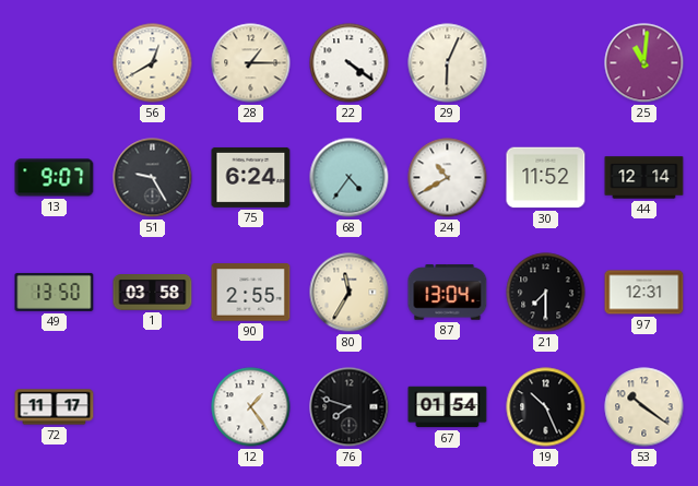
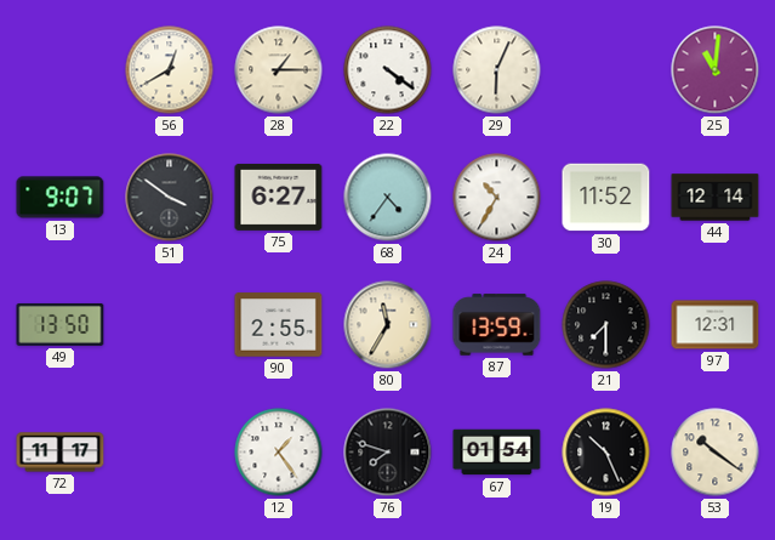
51: 9:25 -> 3:51
75: 6:24 -> 6:27
24: 10:40 -> 10:35
1: 03:58 -> none
87: 13:04 -> 13:59
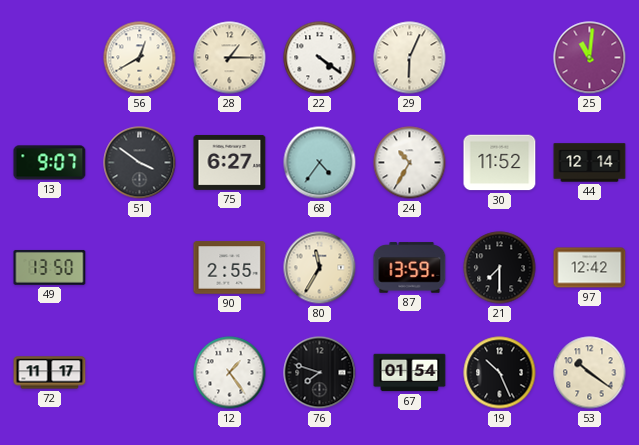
97: 12:31 -> 12:42
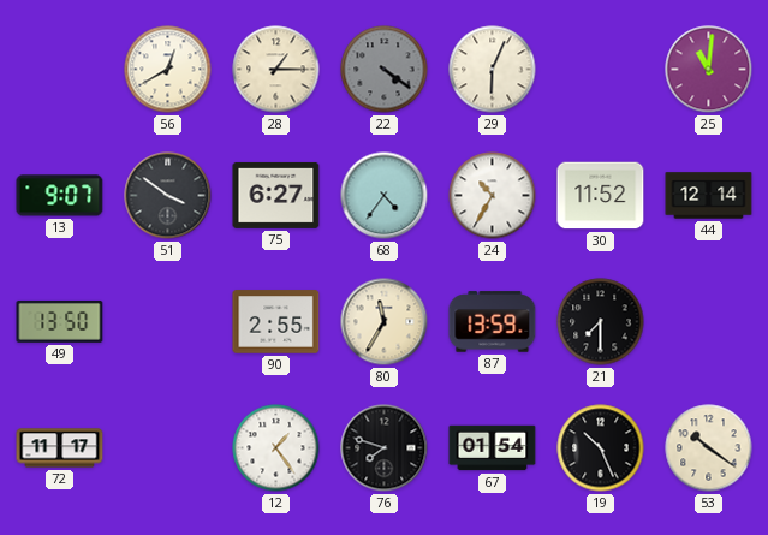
22 dial: white -> grey
97: 12:42 -> none
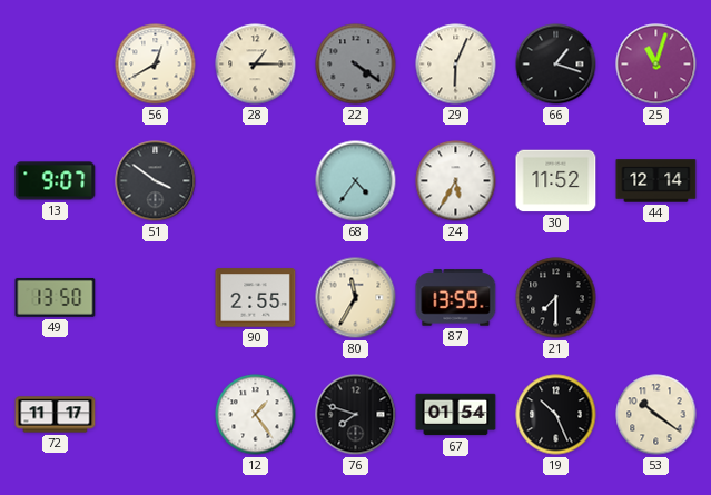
66: none -> 1:18
25: 11:01 -> 11:03
75: 6:27 -> none
24: 10:35 -> 5:35
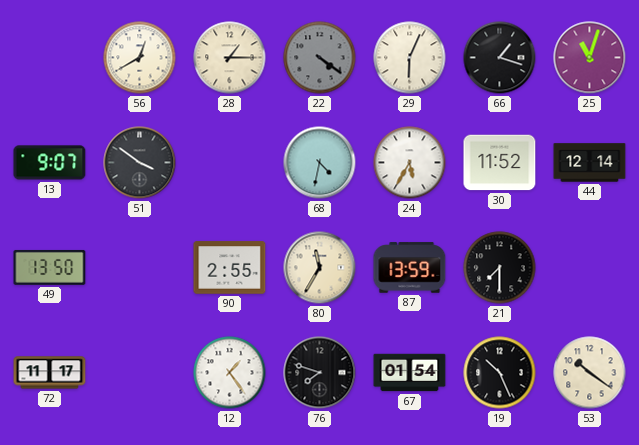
68: 4:36 -> 4:32
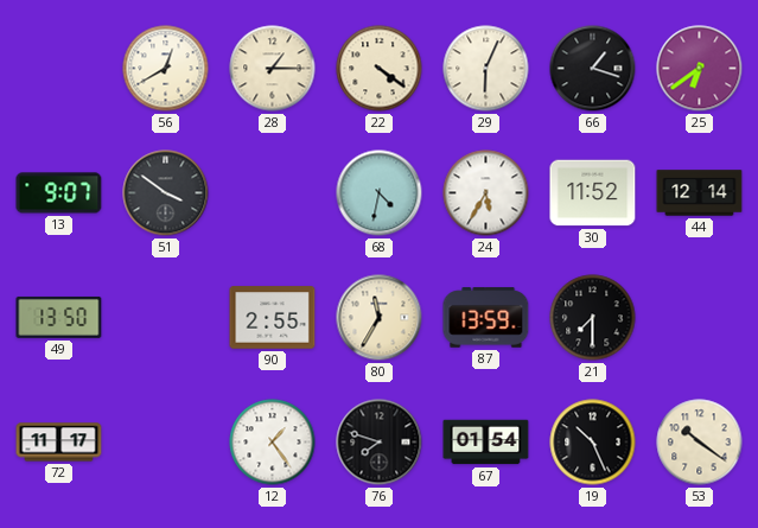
22 dial: grey -> cream
25: 11:03 -> 6:39
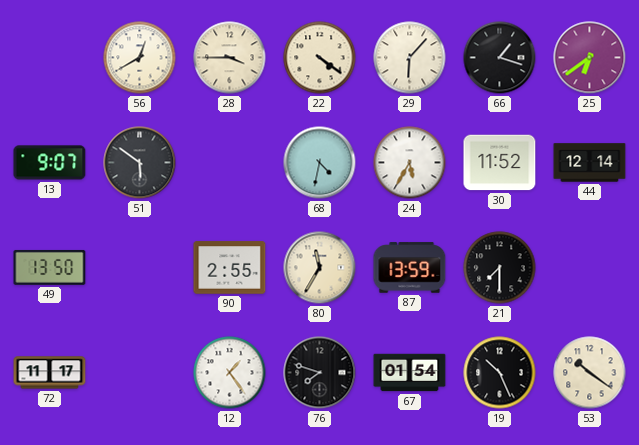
28: 1:15 -> 3:45
29: 6:04 -> 6:07
51: 3:51 -> 5:51
